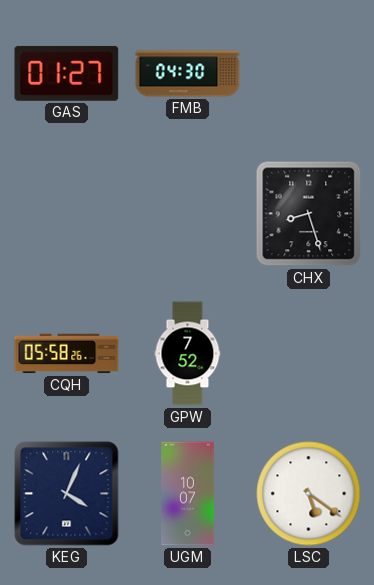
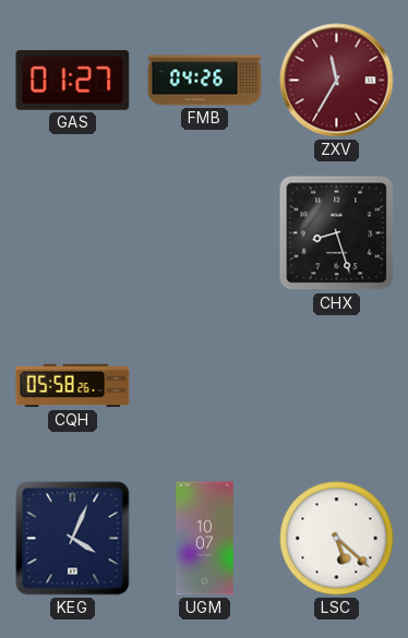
FMB: 04:30 -> 04:26
ZXV: none -> 11:35
GPW: 7:52 -> none
LSC: 5:21 -> 5:22
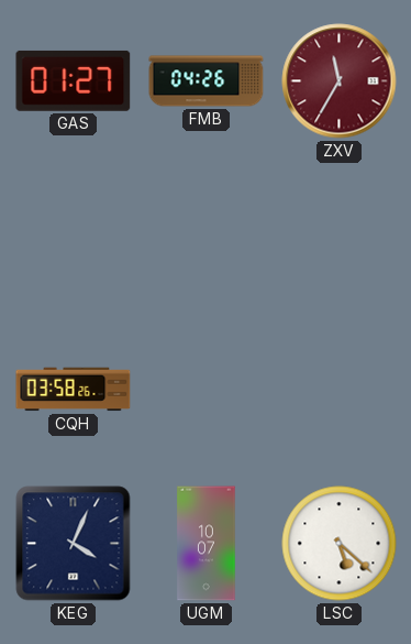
CHX: 8:27 -> none
CQH: 05:58 -> 03:58
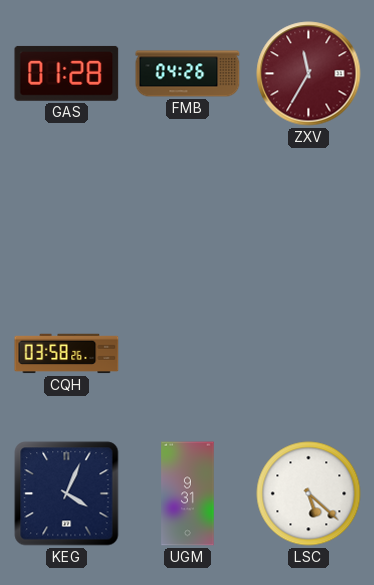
GAS: 01:27 -> 01:28
UGM: 10:07 -> 9:31
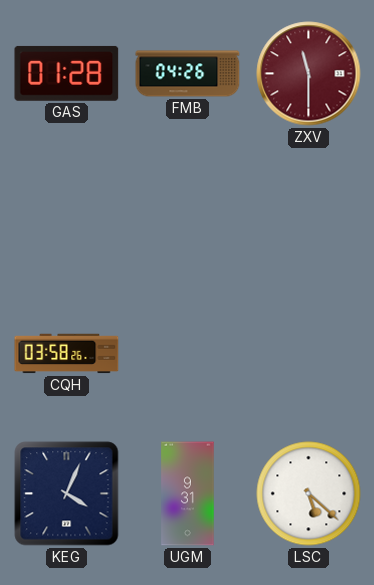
ZXV: 11:35 -> 11:30
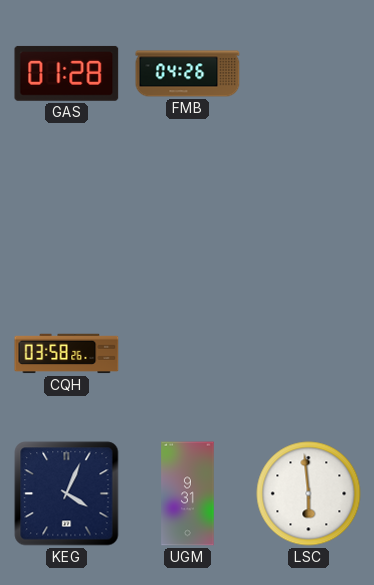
ZXV: 11:30 -> none
LSC: 5:22 -> 5:59
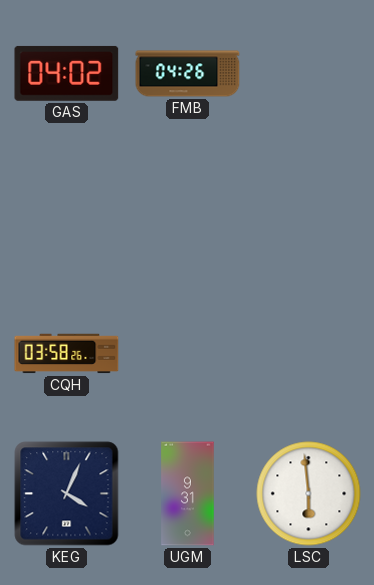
GAS: 01:28 -> 04:02
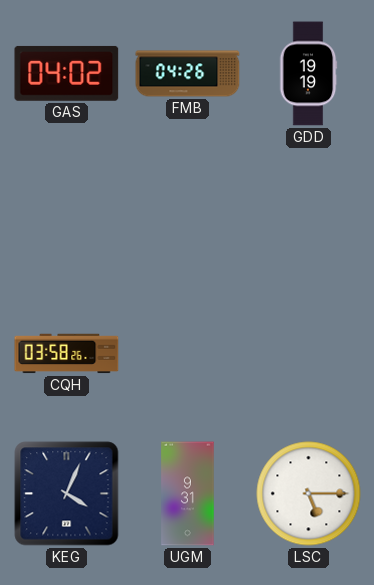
GDD: none -> 19:19
LSC: 5:59 -> 5:15
